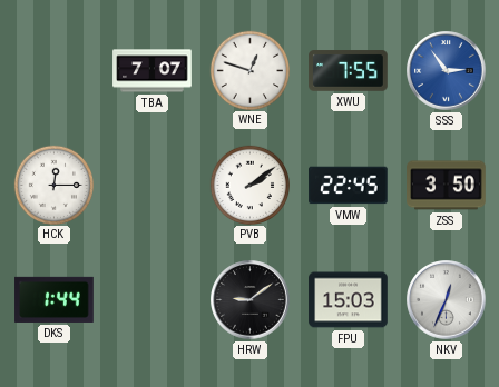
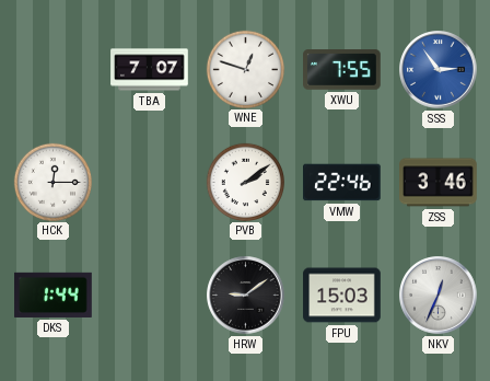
VMW: 22:45 -> 22:46
ZSS: 3:50 -> 3:46
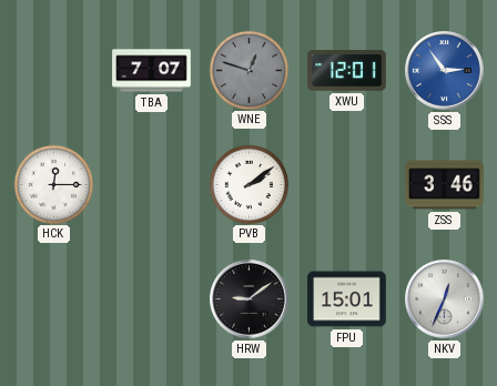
WNE dial: white -> grey
XWU: 7:55 -> 12:01
VMW: 22:46 -> none
DKS: 1:44 -> none
FPU: 15:03 -> 15:01
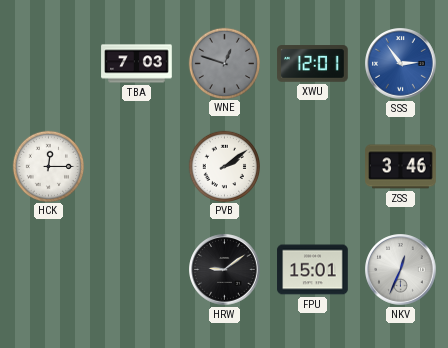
TBA: 7:07 -> 7:03
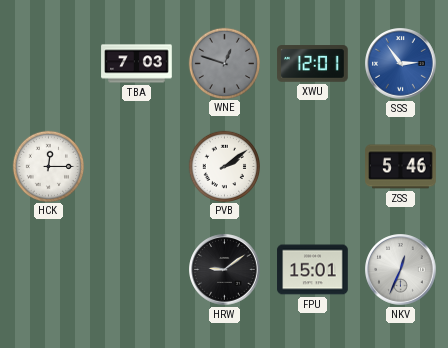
ZSS: 3:46 -> 5:46
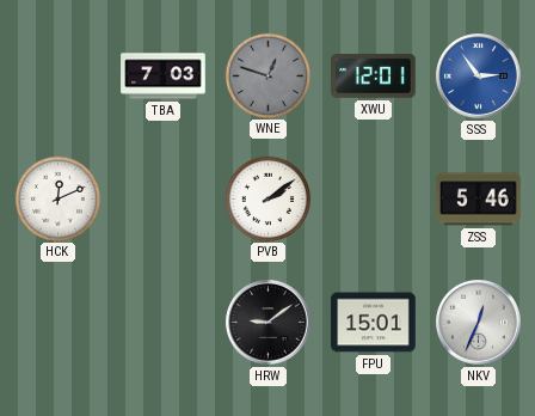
HCK: 12:15 -> 12:11
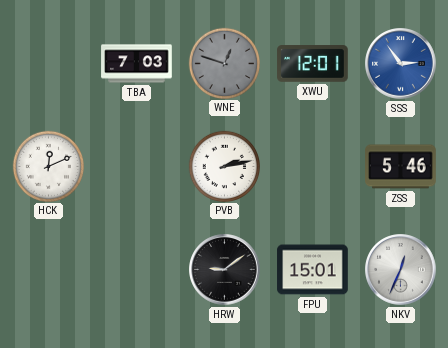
PVB: 2:09 -> 2:13
